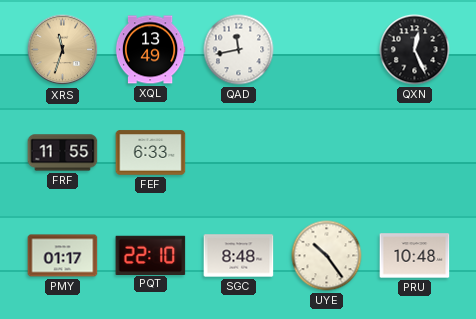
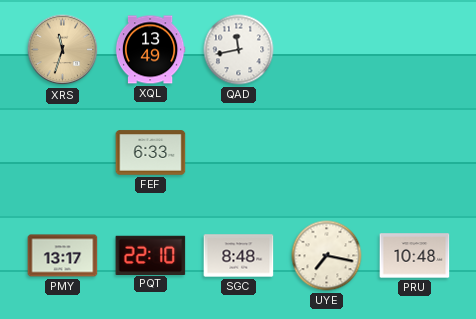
QXN: 12:26 -> none
FRF: 11:55 -> none
PMY: 01:17 -> 13:17
UYE: 10:24 -> 7:17
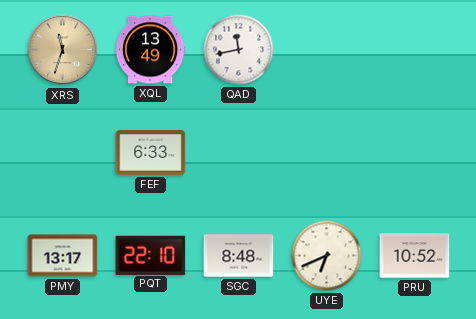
UYE: 7:17 -> 6:41
PRU: 10:48 -> 10:52
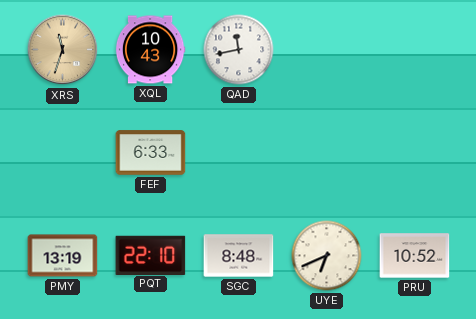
XQL: 13:49 -> 10:43
PMY: 13:17 -> 13:19
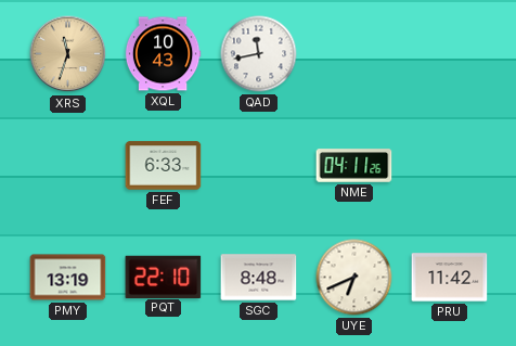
NME: none -> 04:11
PRU: 10:52 -> 11:42
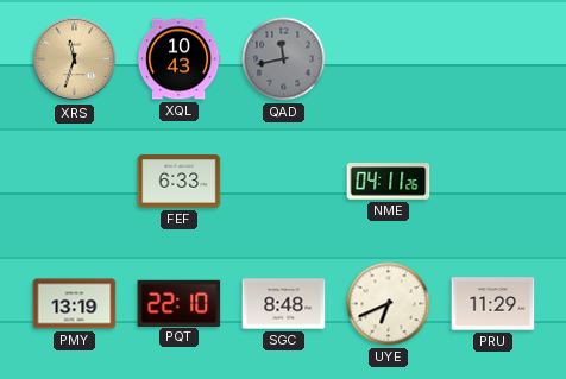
QAD dial: white -> grey
PRU: 11:42 -> 11:29
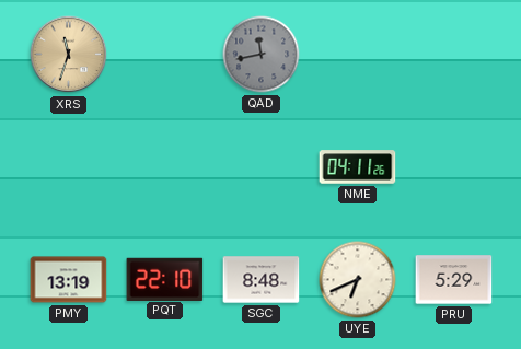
XQL: 10:43 -> none
FEF: 6:33 -> none
PRU: 11:29 -> 5:29
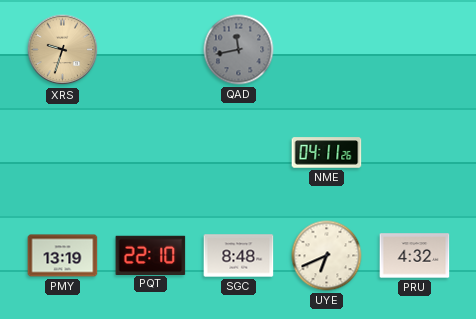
XRS: 11:33 -> 9:33
PRU: 5:29 -> 4:32
